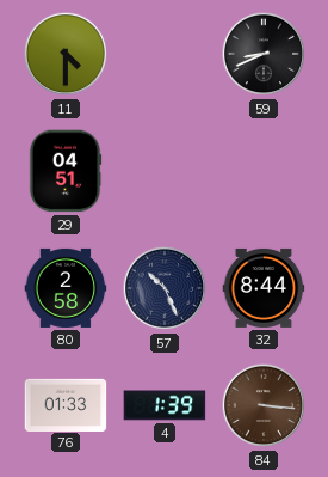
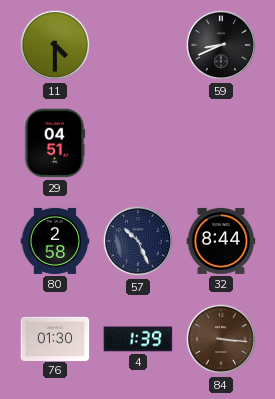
76: 01:33 -> 01:30
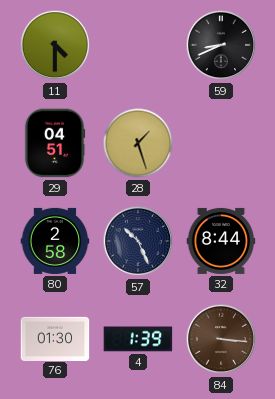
28: none -> 1:27
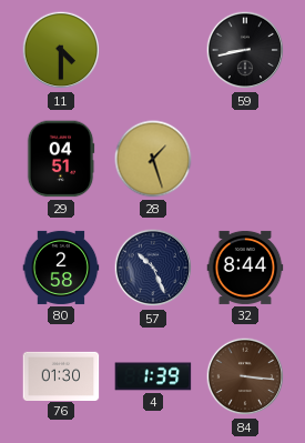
59: 8:41 -> 8:43
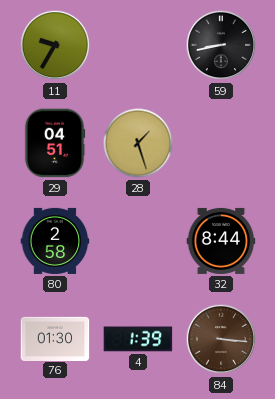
11: 4:30 -> 9:35
57: 10:26 -> none
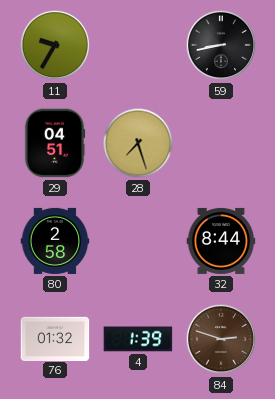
28: 1:27 -> 7:27
76: 01:30 -> 01:32
84: 3:16 -> 2:48
